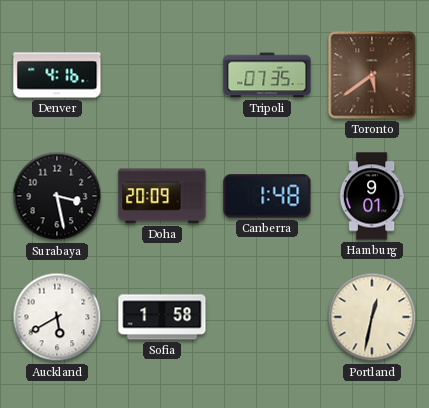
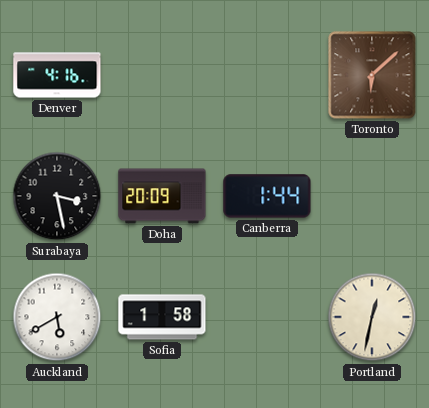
Tripoli: 07:35 -> none
Toronto: 5:39 -> 6:08
Canberra: 1:48 -> 1:44
Hamburg: 9:01 -> none
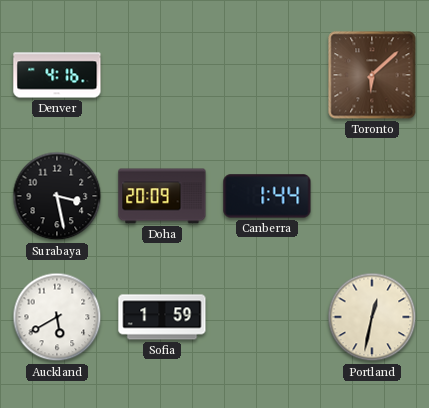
Sofia: 1:58 -> 1:59
